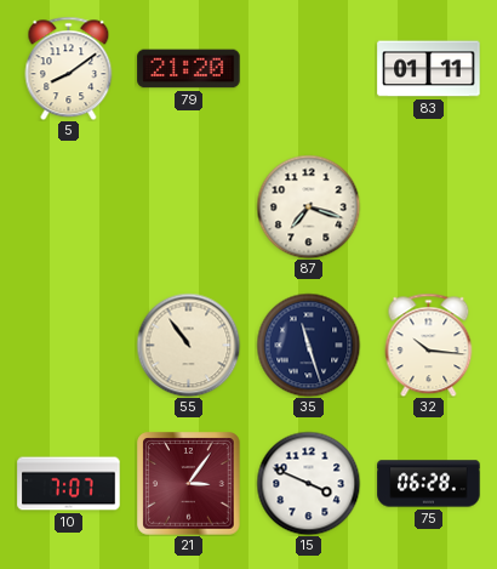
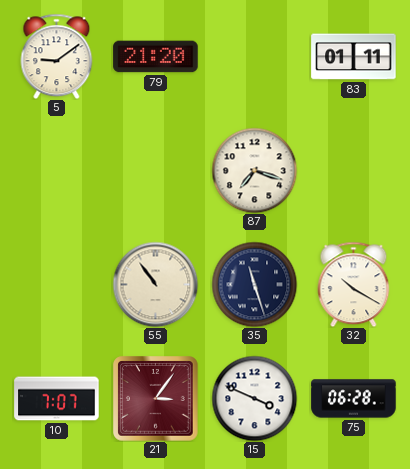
5: 8:09 -> 9:09
32: 10:16 -> 10:20
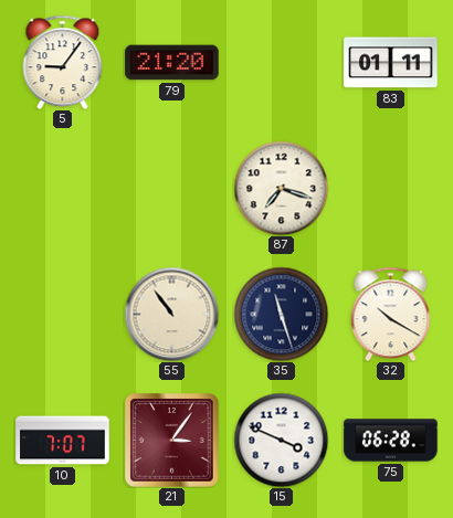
5: 9:09 -> 9:06
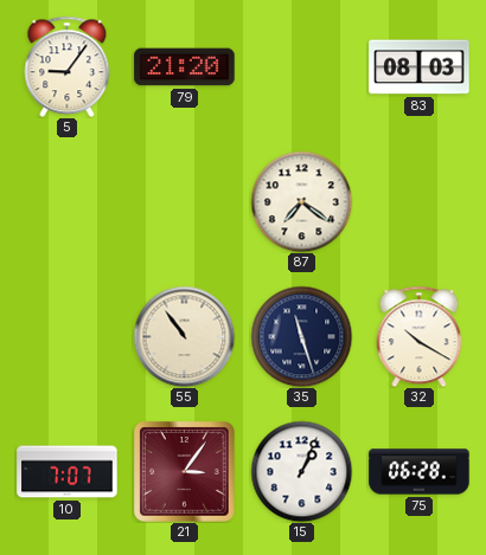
83: 01:11 -> 08:03
87: 7:18 -> 7:21
15: 3:49 -> 1:04
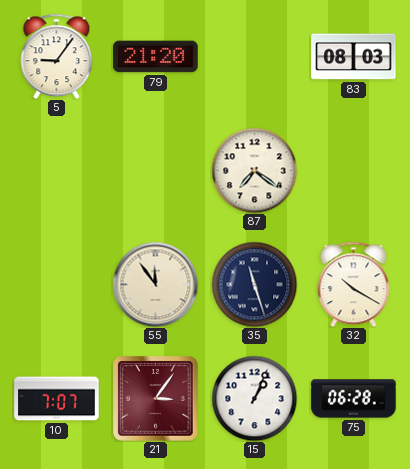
55: 10:54 -> 11:54
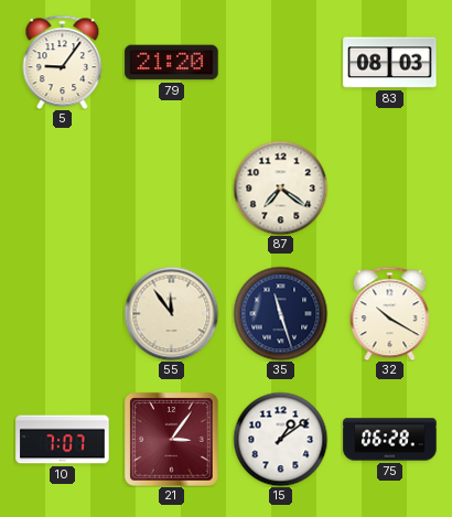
15: 1:04 -> 1:09
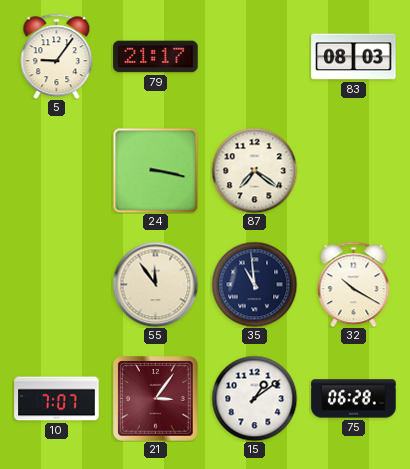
79: 21:20 -> 21:17
24: none -> 3:17
35: 11:27 -> 10:59
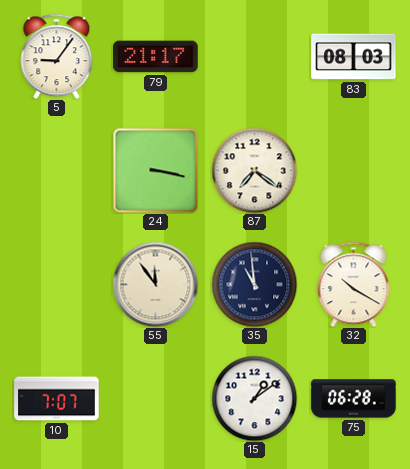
21: 3:06 -> none
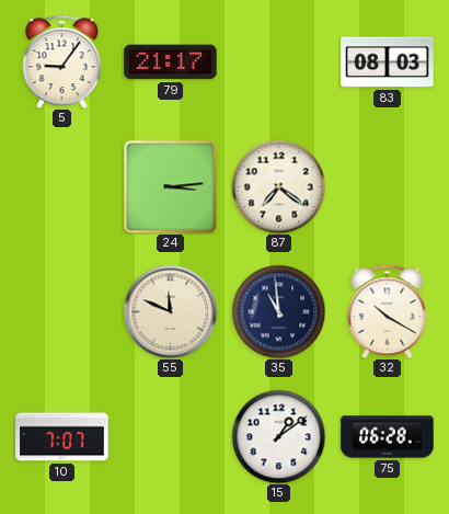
24: 3:17 -> 3:14
55: 11:54 -> 11:49
